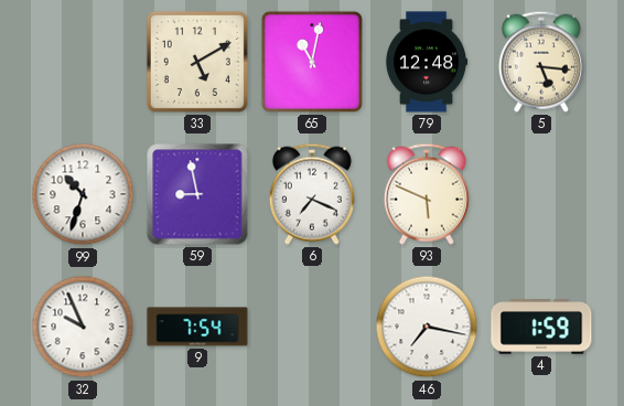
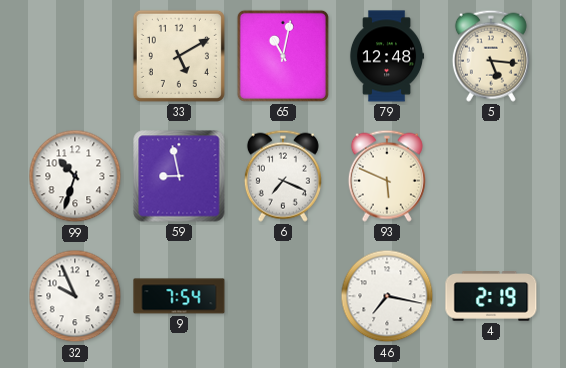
4: 1:59 -> 2:19
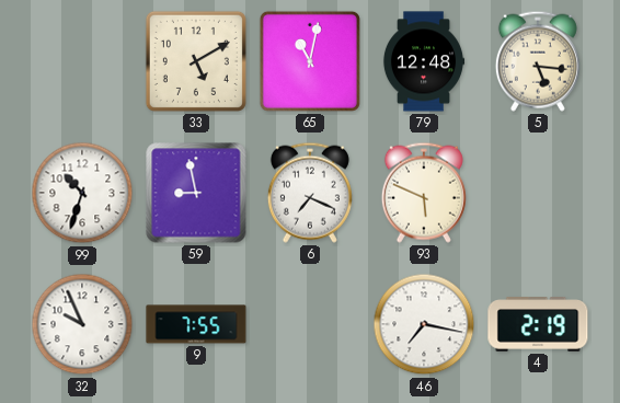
9: 7:54 -> 7:55
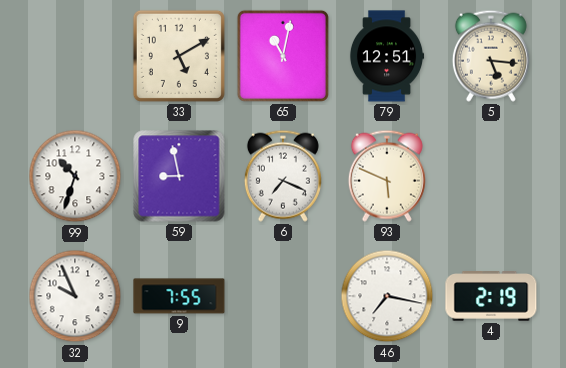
79: 12:48 -> 12:51
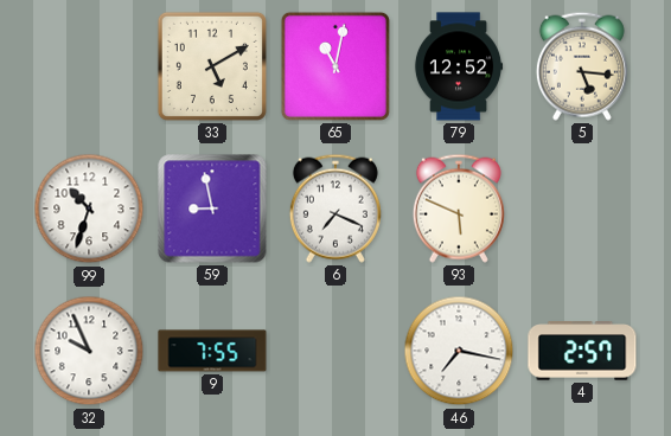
79: 12:51 -> 12:52
4: 2:19 -> 2:57
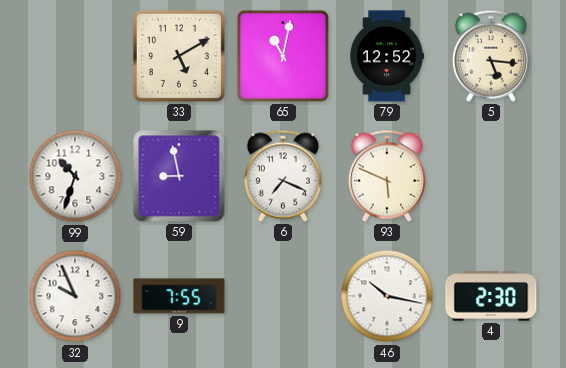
46: 7:17 -> 10:17
4: 2:57 -> 2:30
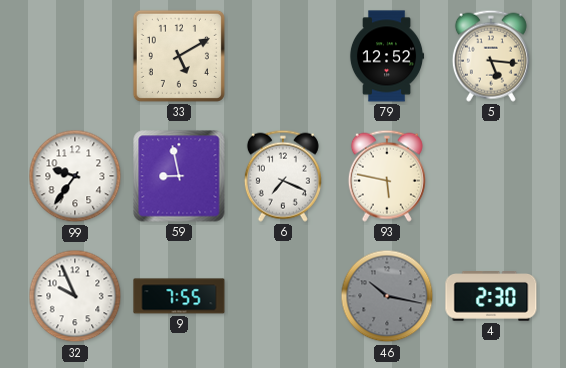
65: 11:02 -> none
99: 10:33 -> 9:36
93: 5:49 -> 5:47
46 dial: white -> grey
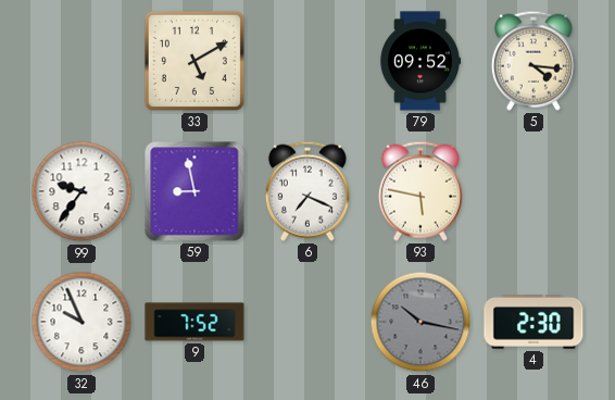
79: 12:52 -> 09:52
5: 5:16 -> 4:16
9: 7:55 -> 7:52
